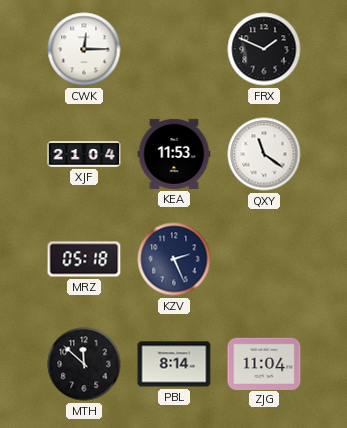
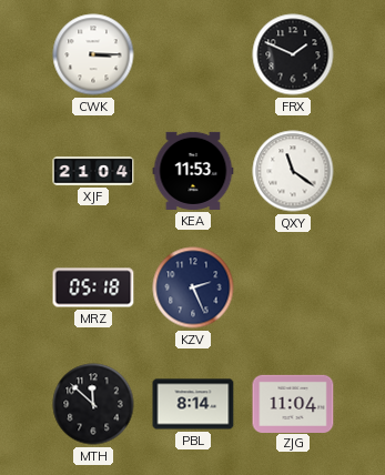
CWK: 12:15 -> 3:15
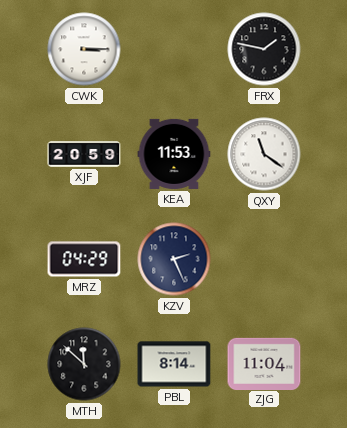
FRX: 1:49 -> 1:47
XJF: 21:04 -> 20:59
MRZ: 05:18 -> 04:29
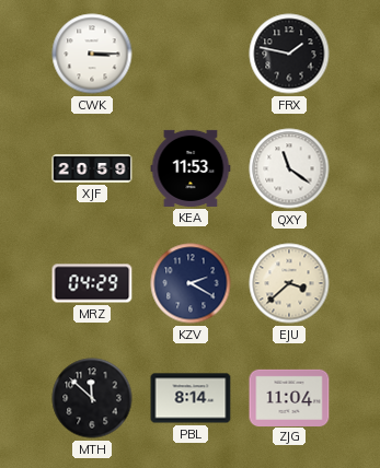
KZV: 2:26 -> 2:20
EJU: none -> 3:38
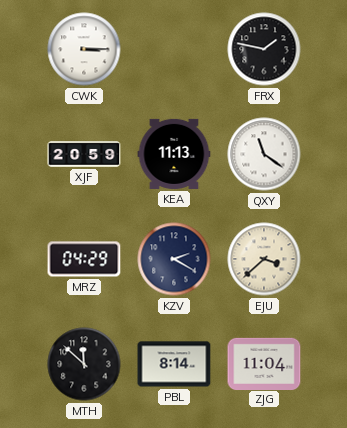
KEA: 11:53 -> 11:13
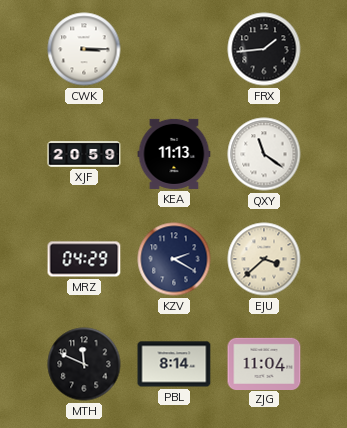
FRX: 1:47 -> 1:44
MTH: 11:52 -> 11:49
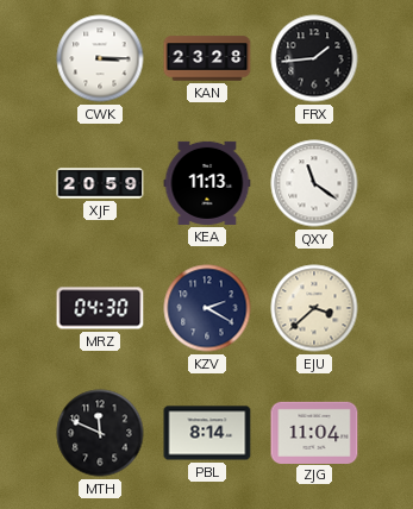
KAN: none -> 23:28
MRZ: 04:29 -> 04:30
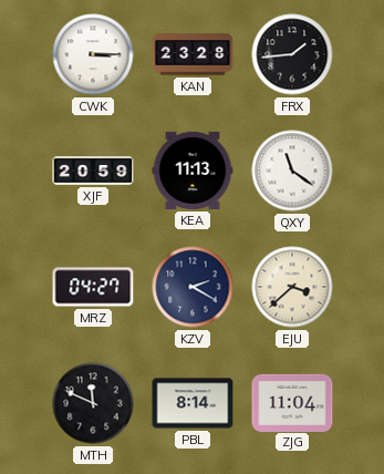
MRZ: 04:30 -> 04:27
